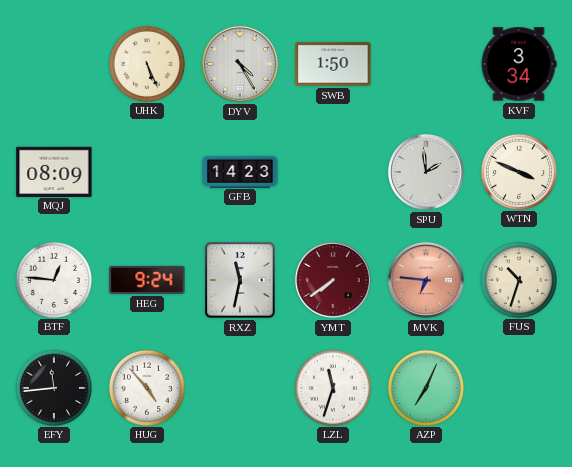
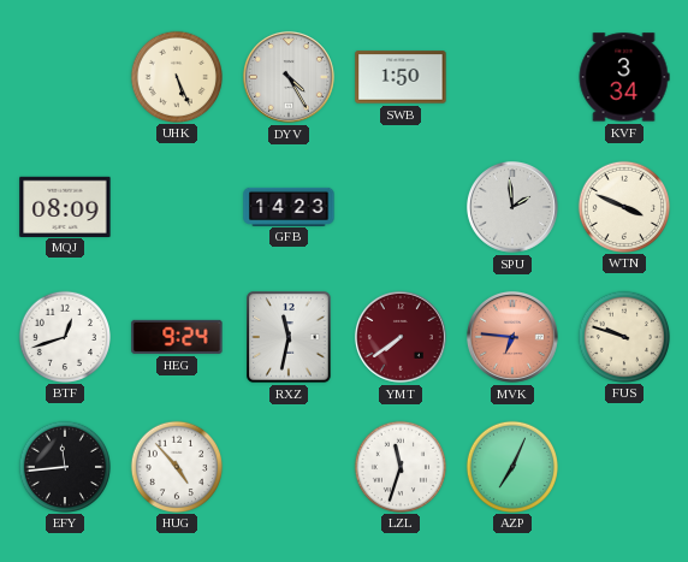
BTF: 12:46 -> 12:42
FUS: 10:33 -> 9:48
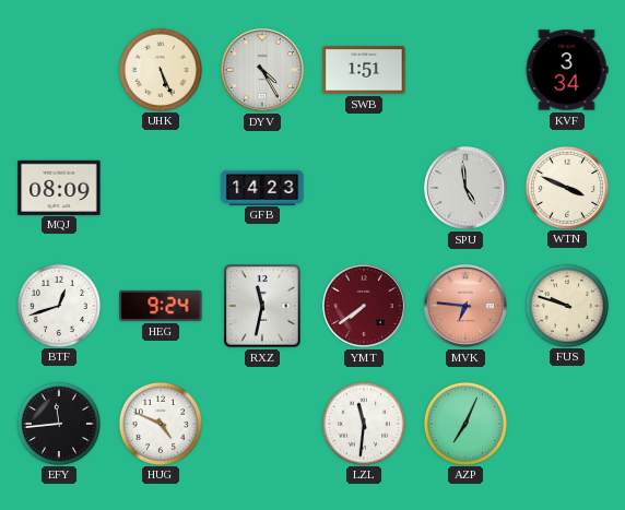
SWB: 1:50 -> 1:51
SPU: 1:59 -> 4:59
HUG: 4:53 -> 4:49
LZL: 11:33 -> 11:31
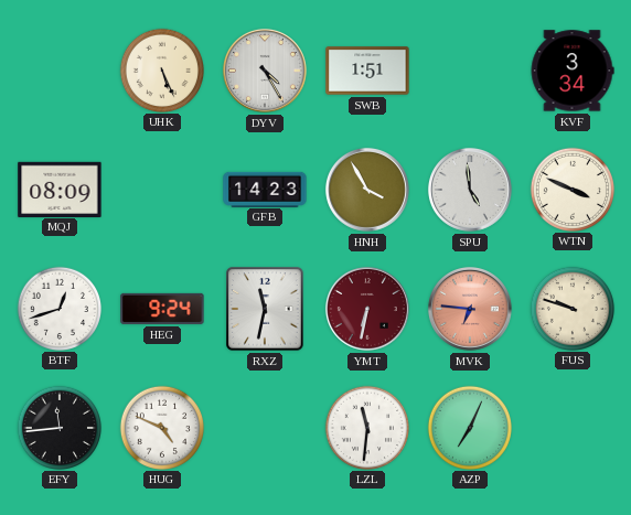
HNH: none -> 3:55
YMT: 7:39 -> 6:32
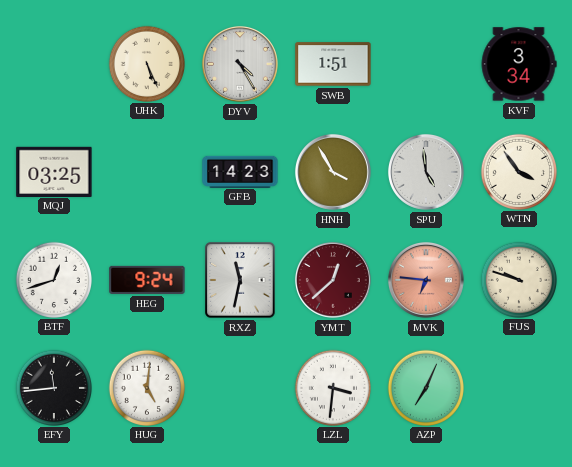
MQJ: 08:09 -> 03:25
WTN: 3:49 -> 3:54
YMT: 6:32 -> 12:38
HUG: 4:49 -> 5:01
LZL: 11:31 -> 3:31
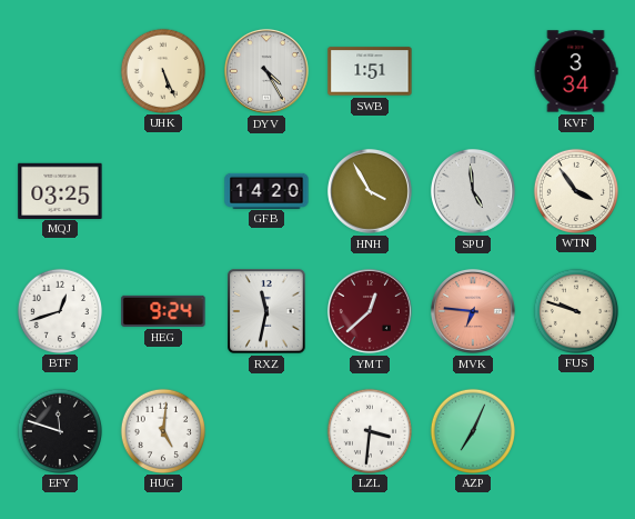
GFB: 14:23 -> 14:20
EFY: 11:44 -> 11:48
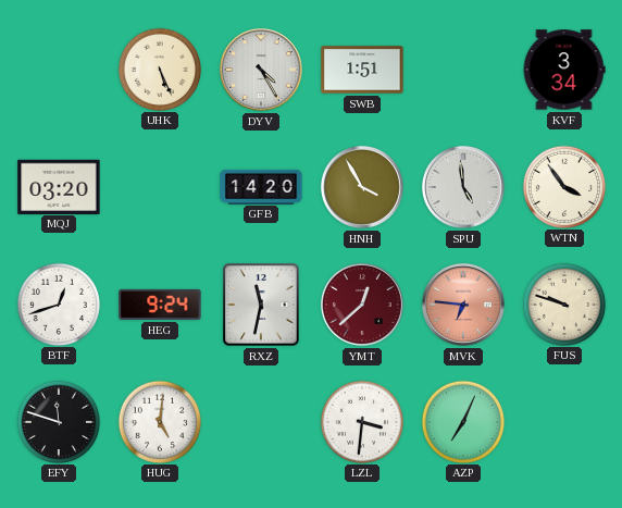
MQJ: 03:25 -> 03:20
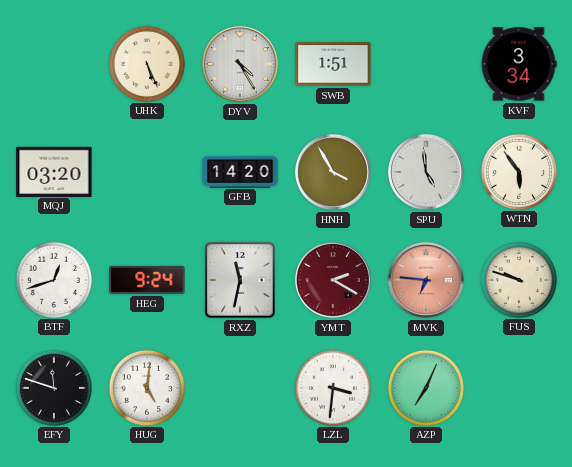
WTN: 3:54 -> 5:54
YMT: 12:38 -> 2:20
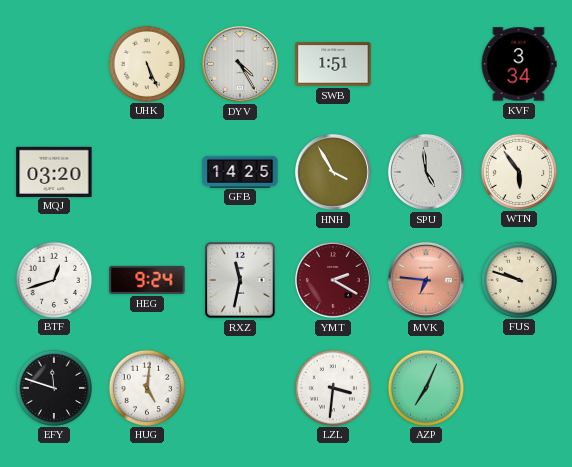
GFB: 14:20 -> 14:25
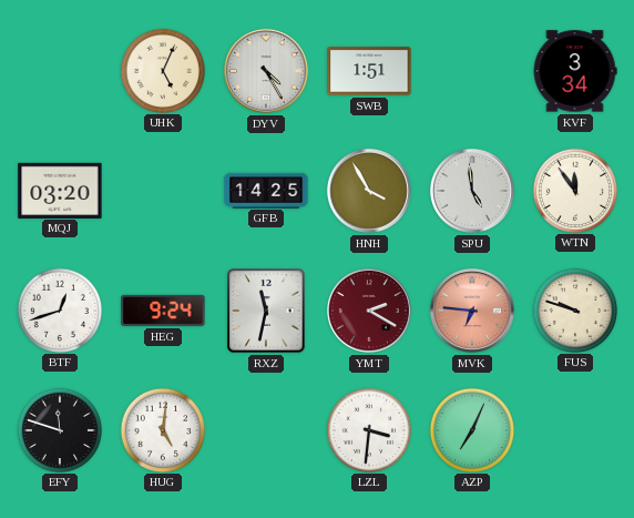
UHK: 5:26 -> 5:04
WTN: 5:54 -> 11:54
